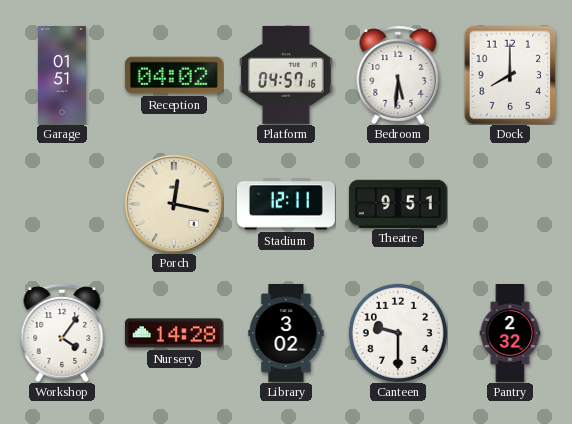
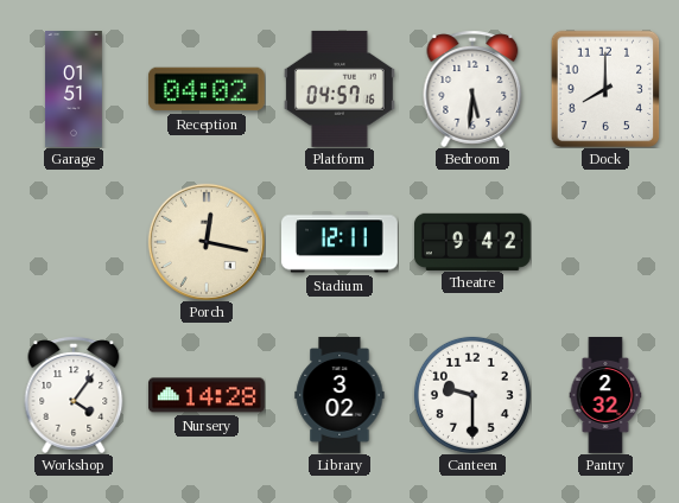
Theatre: 9:51 -> 9:42
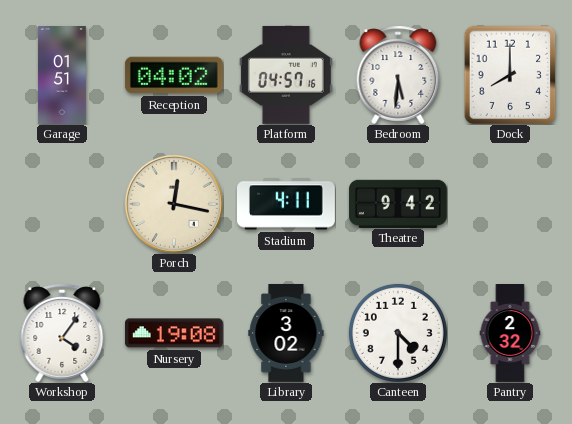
Stadium: 12:11 -> 4:11
Nursery: 14:28 -> 19:08
Canteen: 9:30 -> 4:30
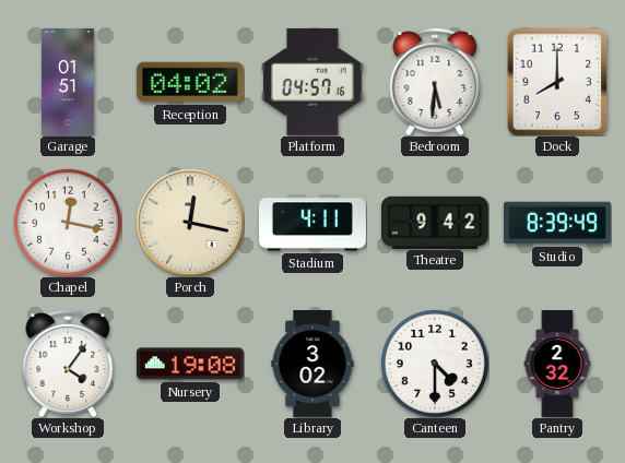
Chapel: none -> 12:17
Studio: none -> 8:39
